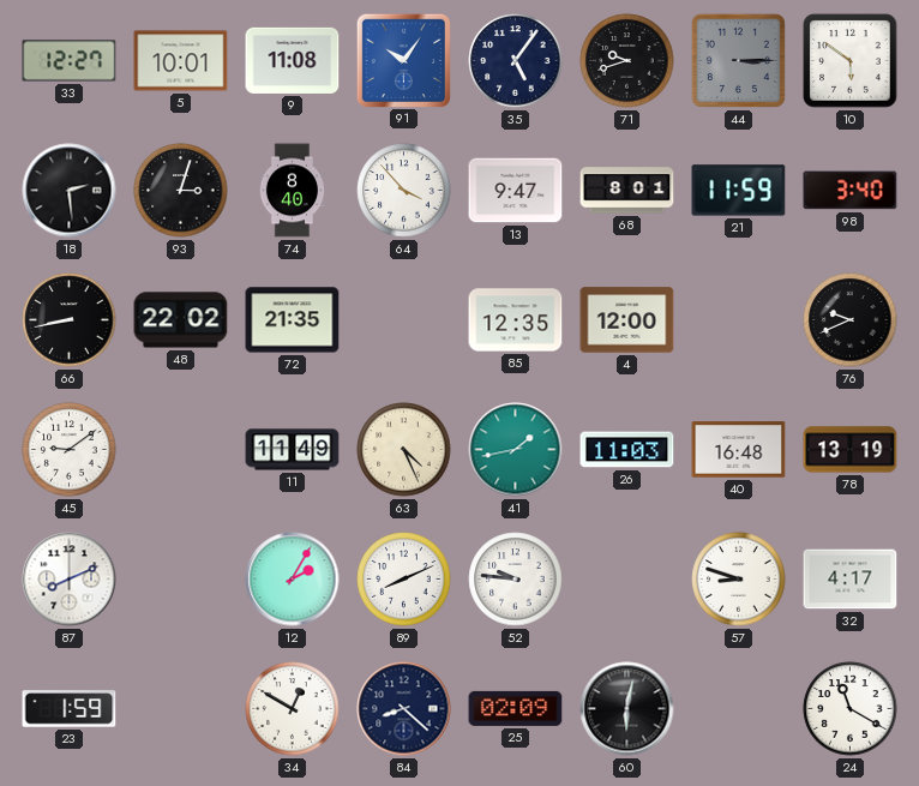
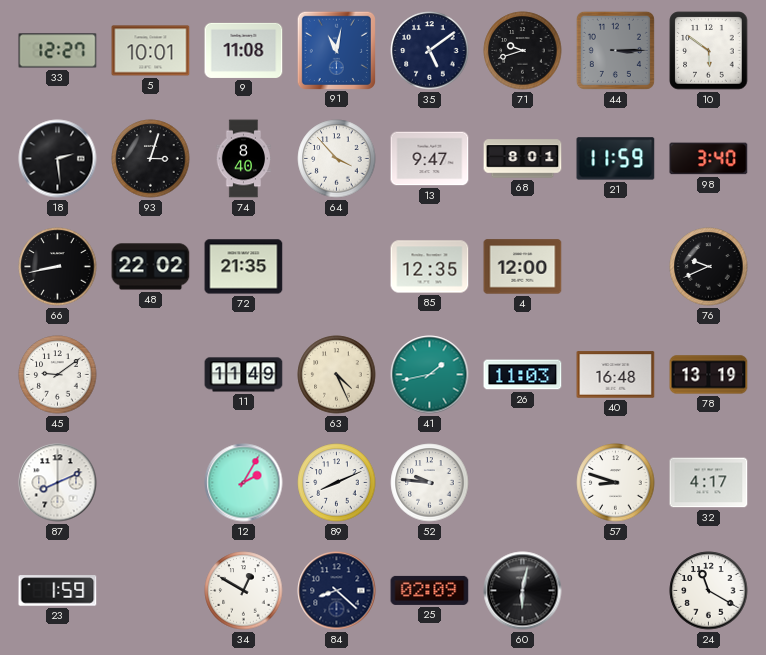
91: 10:06 -> 11:02
35: 5:06 -> 5:09
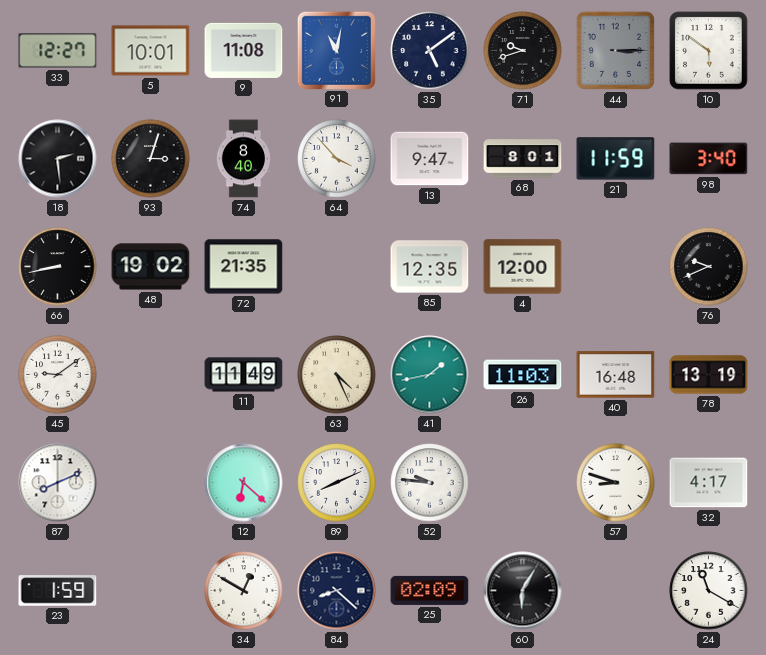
48: 22:02 -> 19:02
12: 2:05 -> 6:22
60: 6:02 -> 6:05
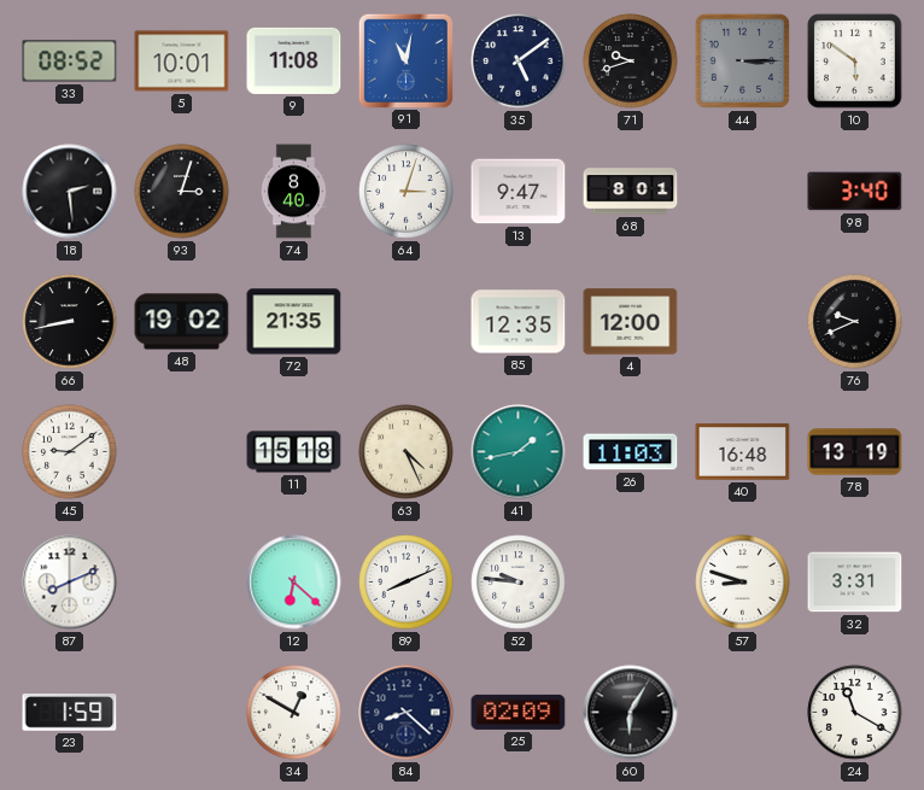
33: 12:27 -> 08:52
64: 3:53 -> 3:03
21: 11:59 -> none
11: 11:49 -> 15:18
32: 4:17 -> 3:31
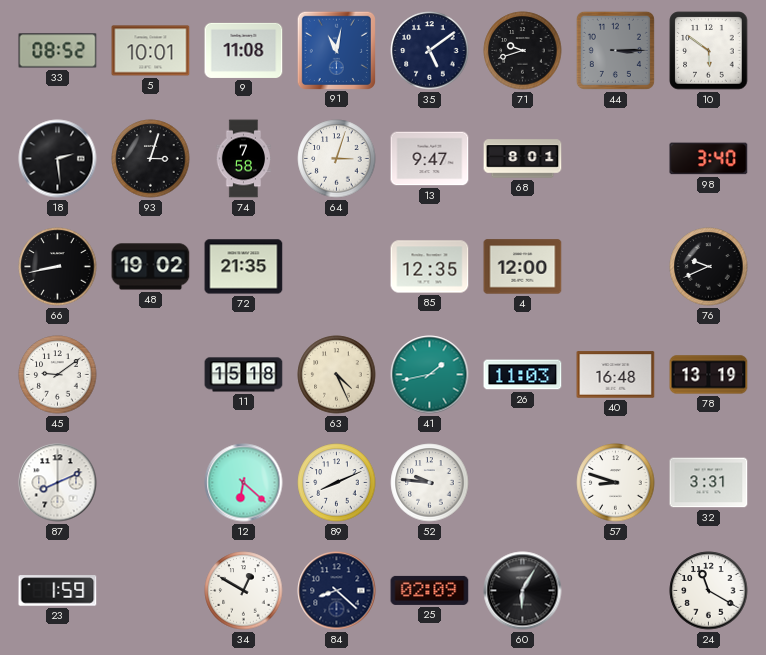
74: 8:40 -> 7:58
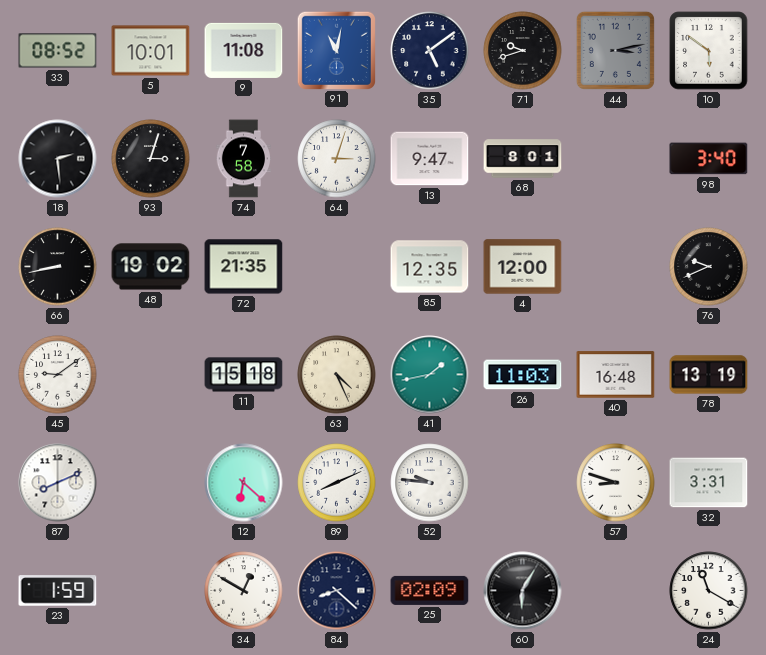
44: 3:15 -> 3:13
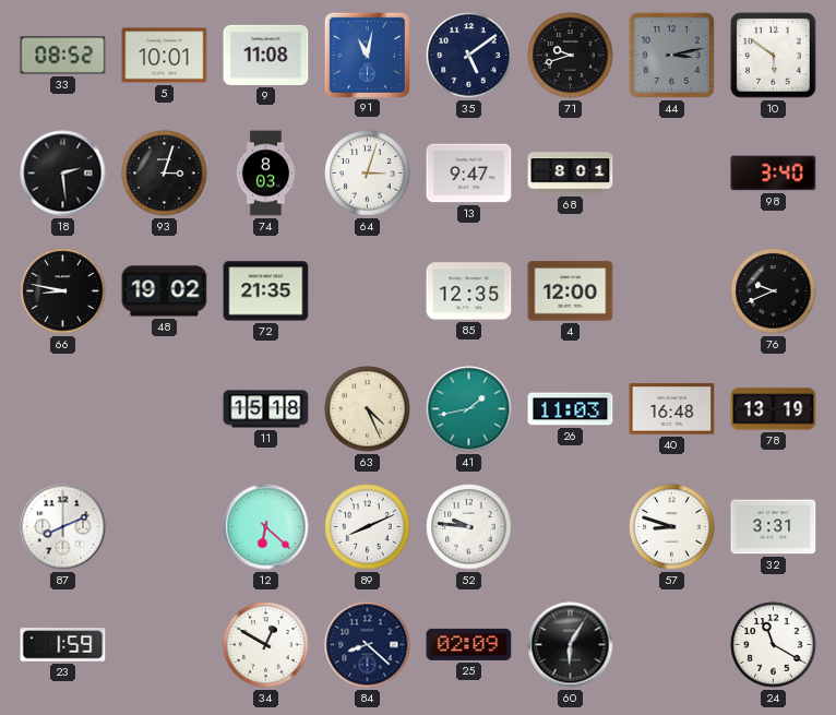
74: 7:58 -> 8:03
66: 8:43 -> 8:47
45: 9:09 -> none
